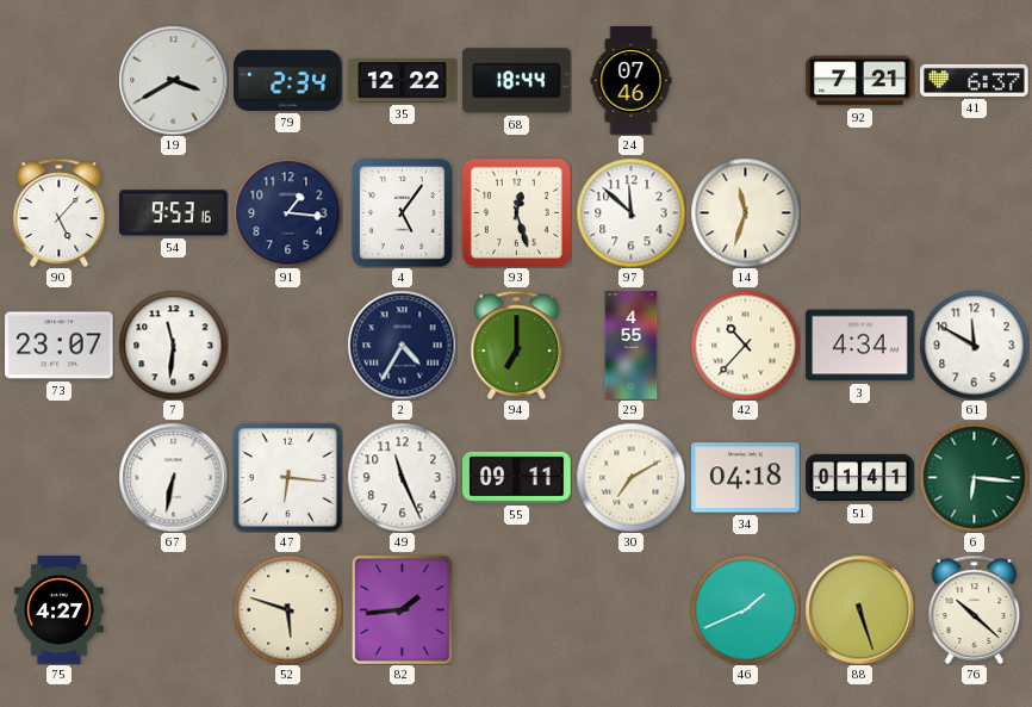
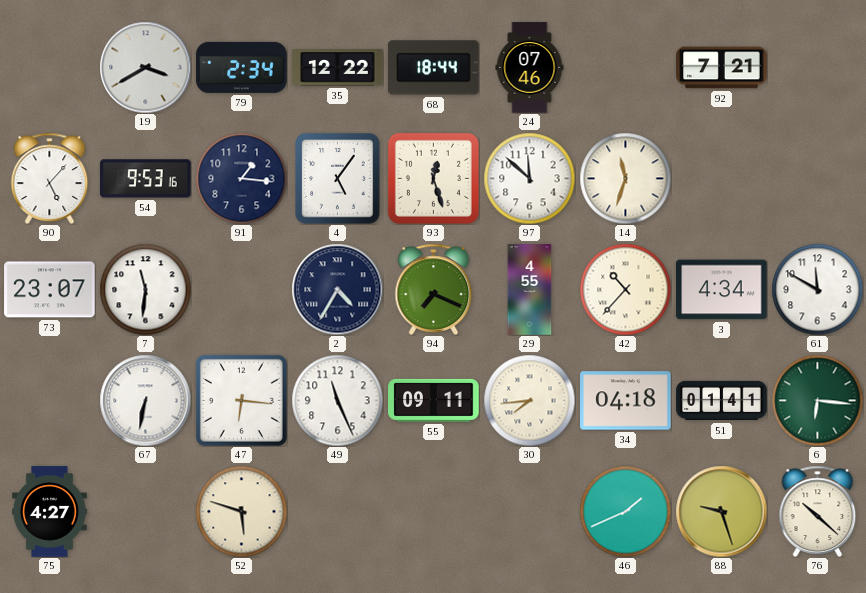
41: 6:37 -> none
94: 7:00 -> 7:19
30: 7:10 -> 7:44
82: 1:44 -> none
88: 5:27 -> 9:27
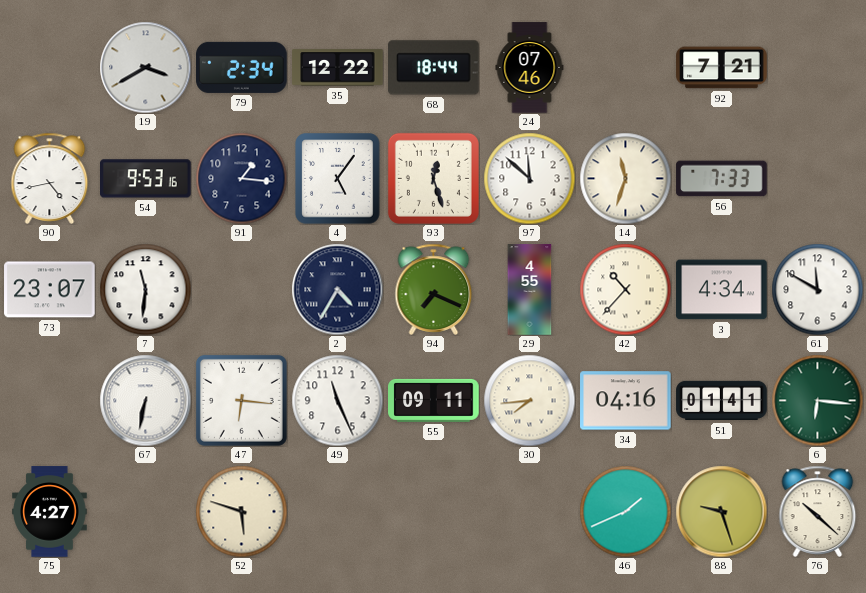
90: 5:07 -> 4:43
56: none -> 7:33
34: 04:18 -> 04:16
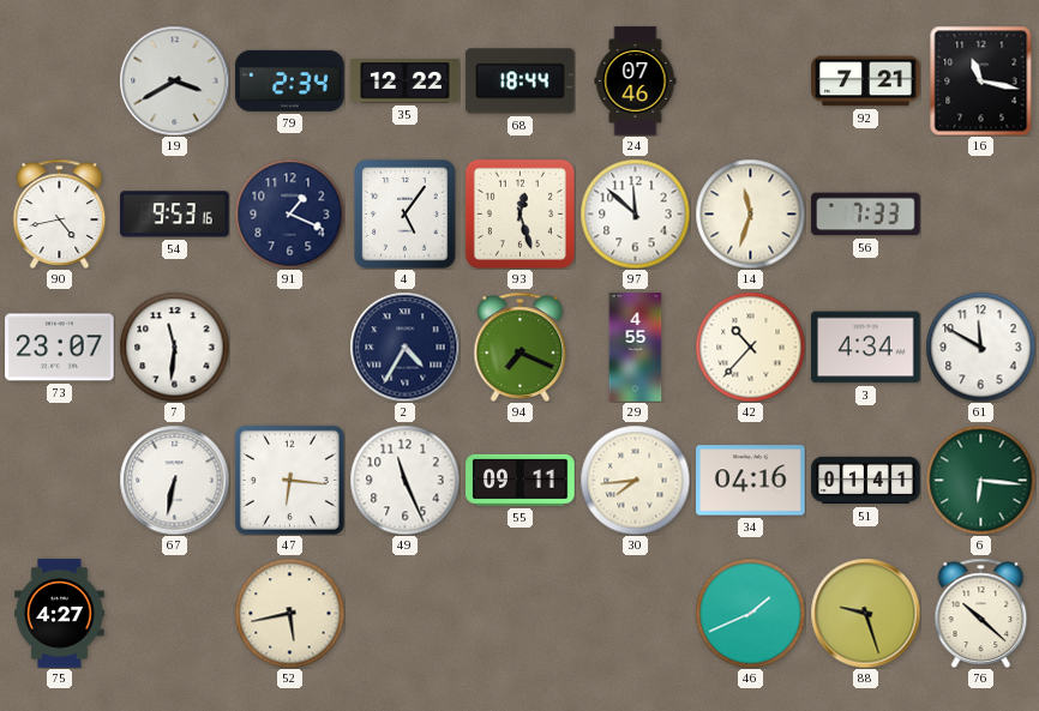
16: none -> 11:17
91: 1:16 -> 1:19
52: 5:48 -> 5:43
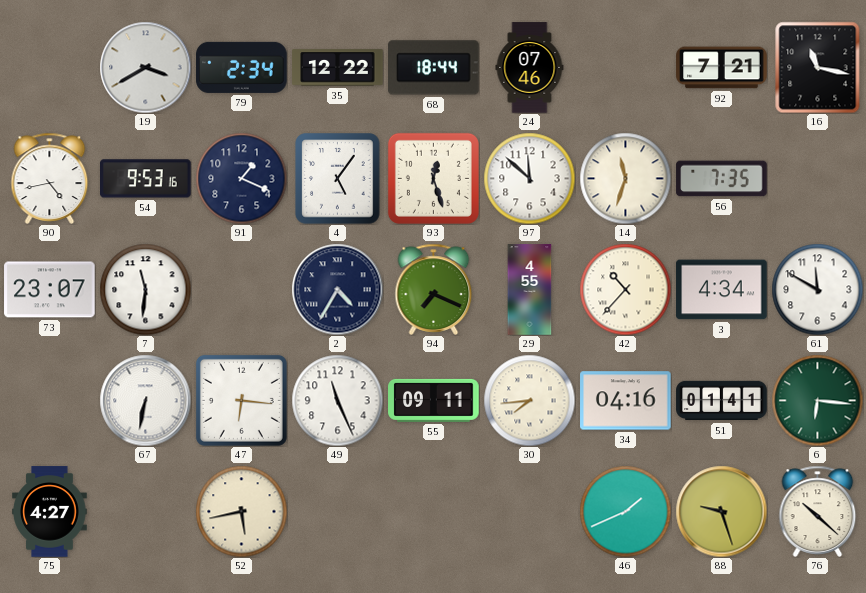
56: 7:33 -> 7:35
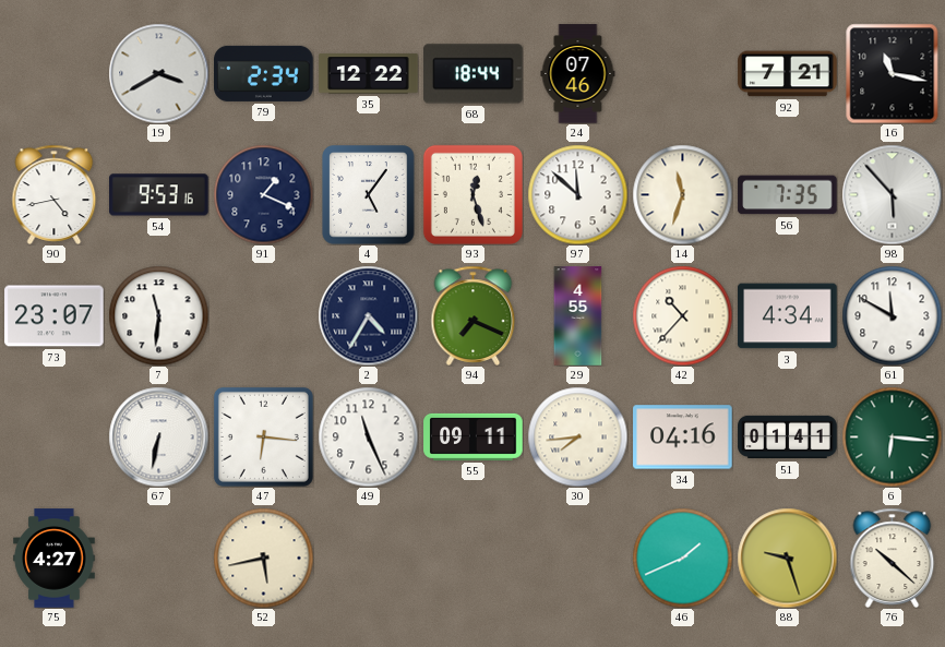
98: none -> 5:53
